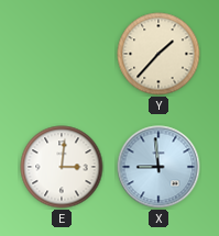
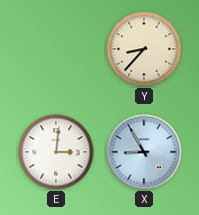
Y: 1:37 -> 8:37
X: 8:59 -> 8:55
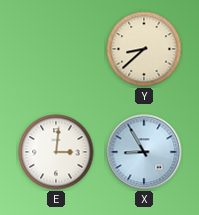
Y: 8:37 -> 8:38
